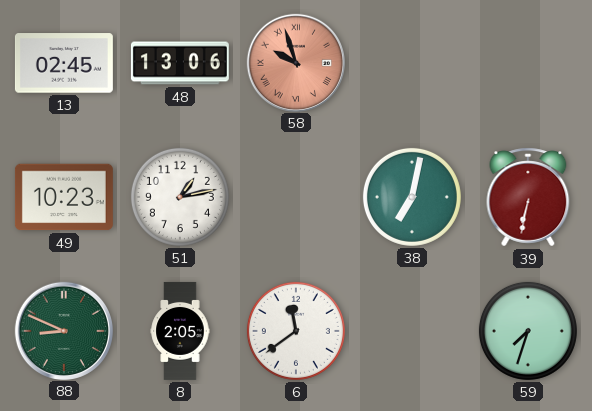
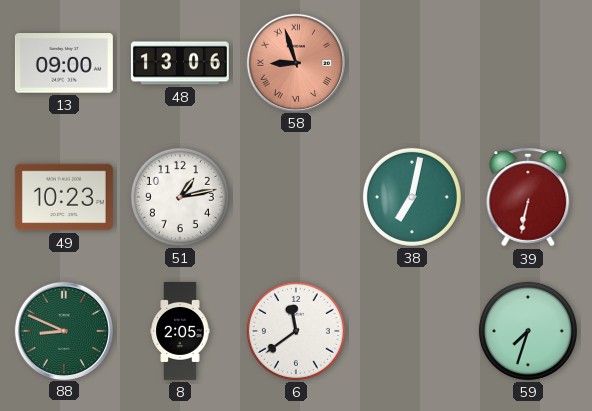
13: 02:45 -> 09:00
58: 9:57 -> 8:57
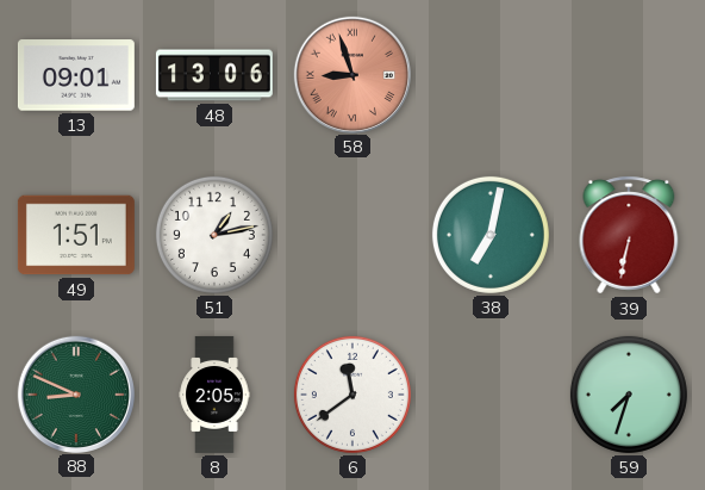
13: 09:00 -> 09:01
49: 10:23 -> 1:51
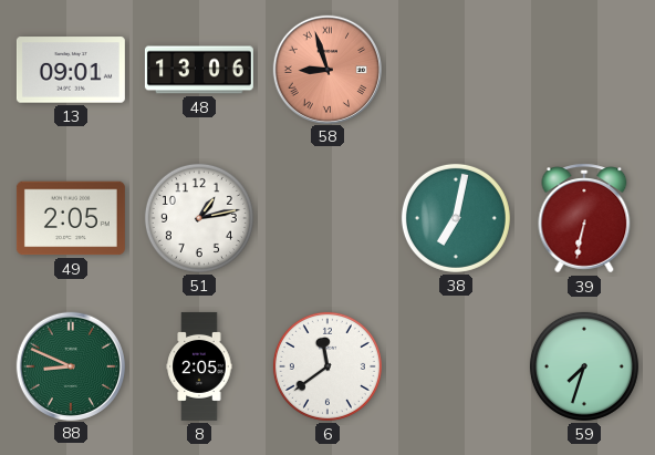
49: 1:51 -> 2:05
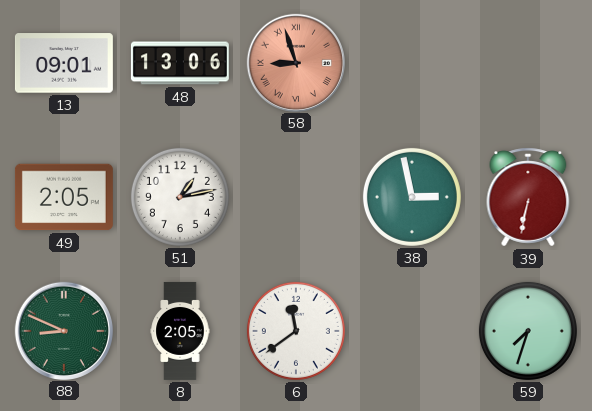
38: 7:02 -> 2:58
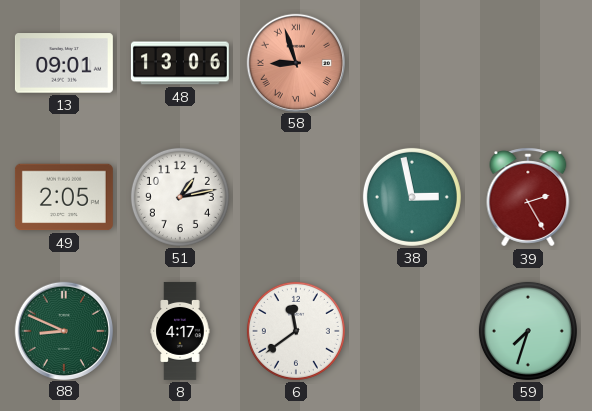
39: 6:32 -> 2:25
8: 2:05 -> 4:17
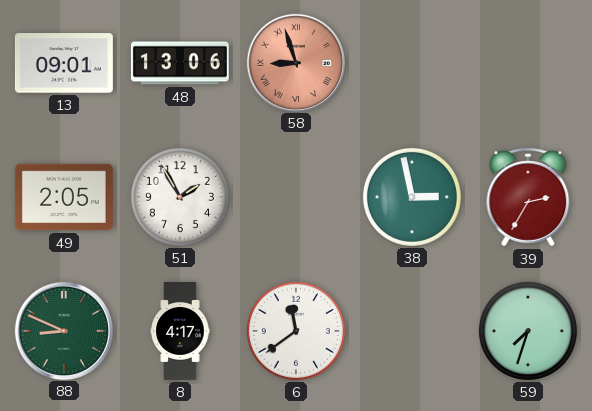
51: 1:13 -> 1:55
39: 2:25 -> 2:35
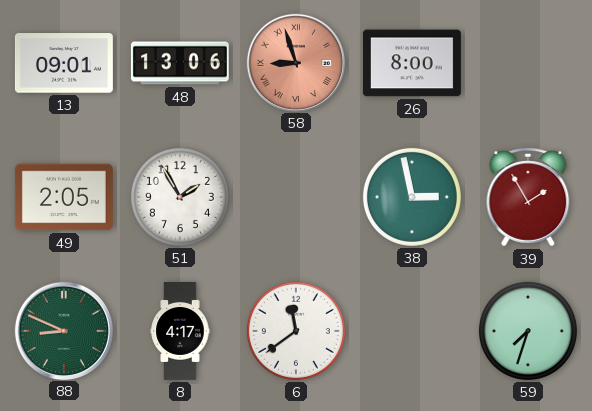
26: none -> 8:00
39: 2:35 -> 1:55
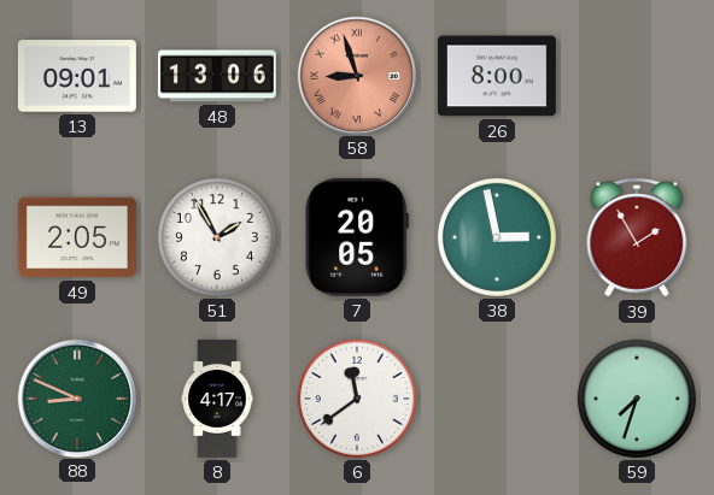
7: none -> 20:05
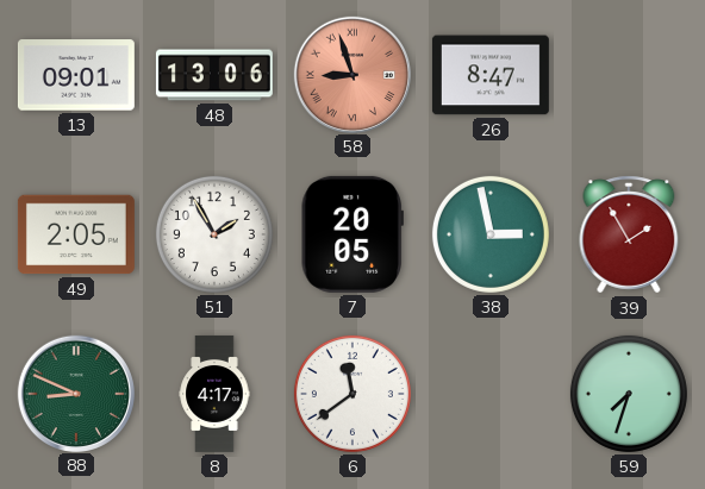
26: 8:00 -> 8:47
